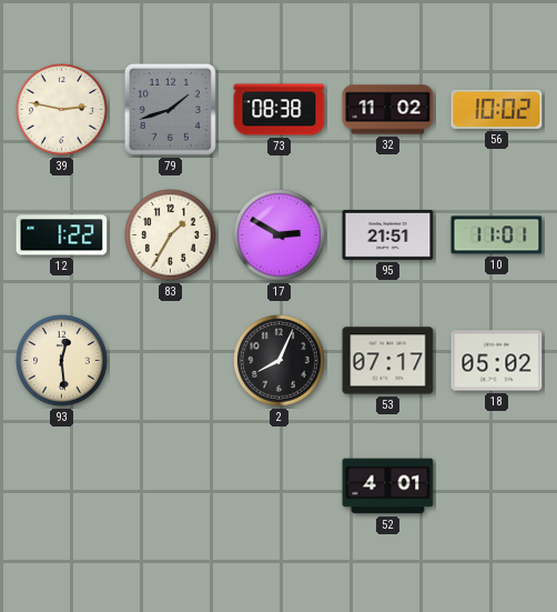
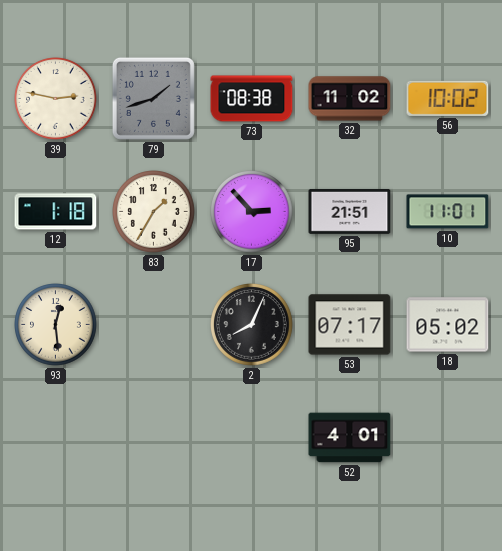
12: 1:22 -> 1:18
17: 2:50 -> 2:53
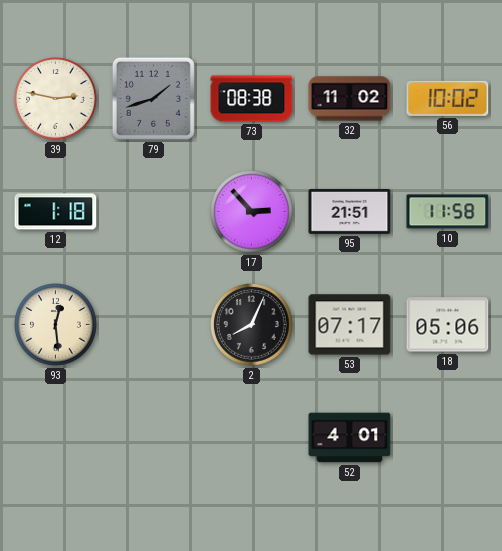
83: 1:35 -> none
10: 11:01 -> 11:58
18: 05:02 -> 05:06
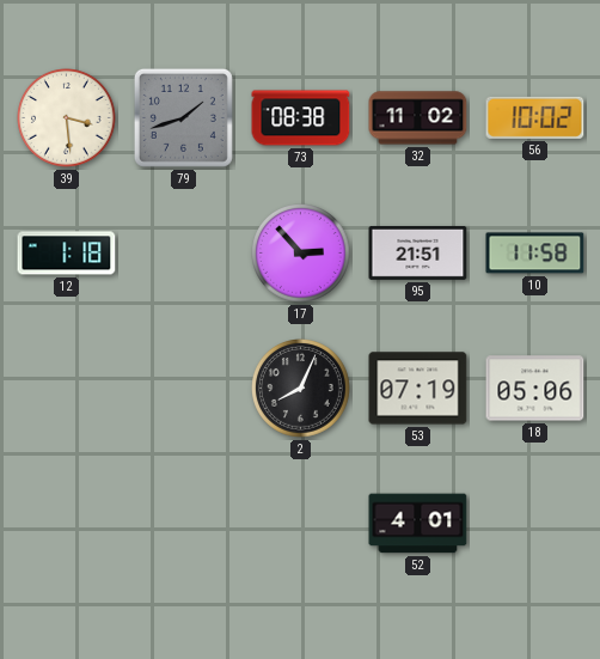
39: 2:47 -> 3:29
93: 12:29 -> none
53: 07:17 -> 07:19
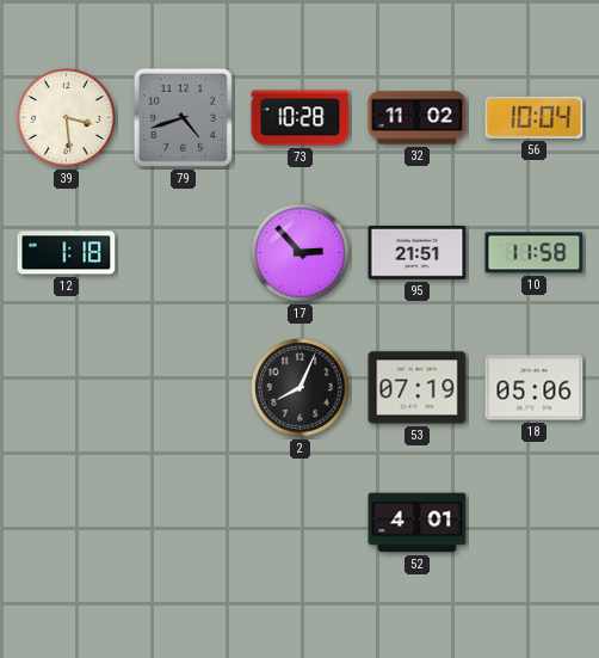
79: 1:42 -> 4:42
73: 08:38 -> 10:28
56: 10:02 -> 10:04
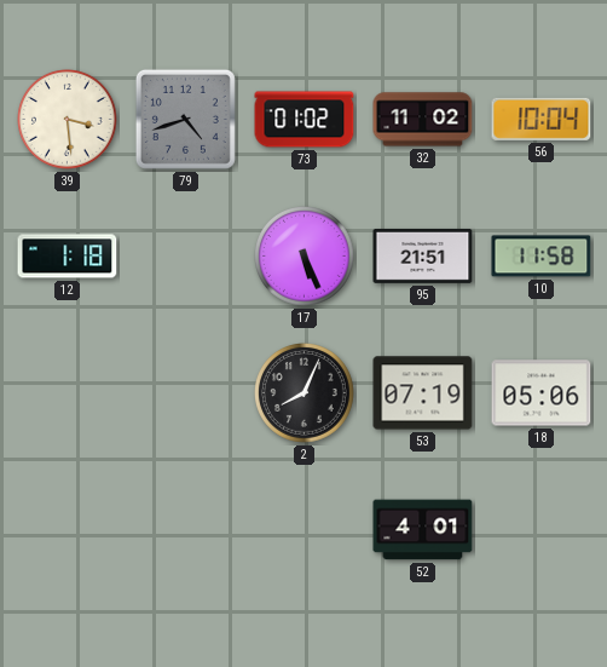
73: 10:28 -> 01:02
17: 2:53 -> 5:26
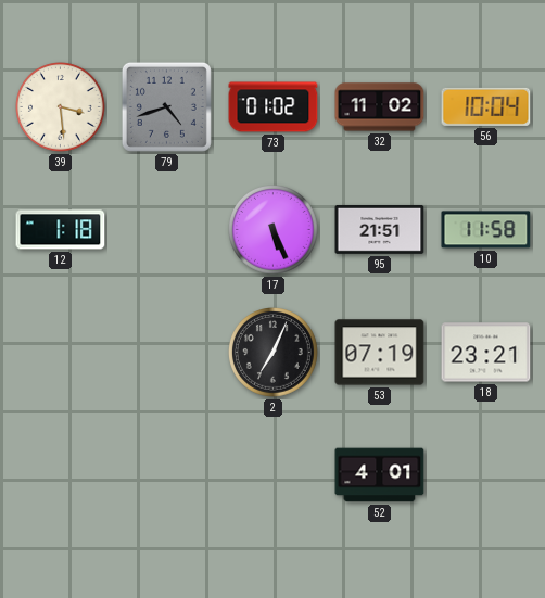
2: 8:04 -> 7:04
18: 05:06 -> 23:21
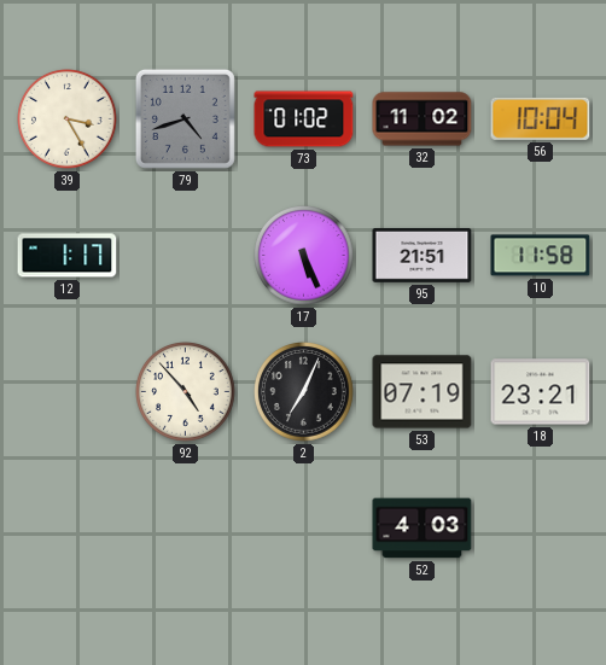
39: 3:29 -> 3:25
12: 1:18 -> 1:17
92: none -> 4:53
52: 4:01 -> 4:03
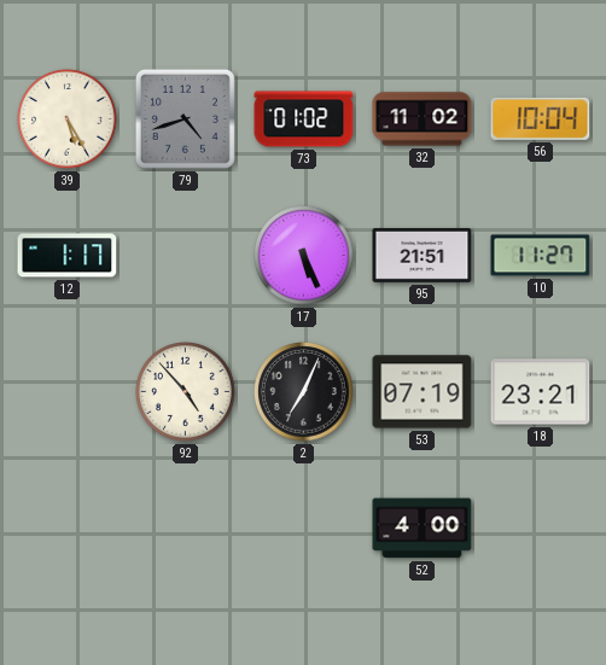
39: 3:25 -> 5:25
10: 11:58 -> 11:27
52: 4:03 -> 4:00
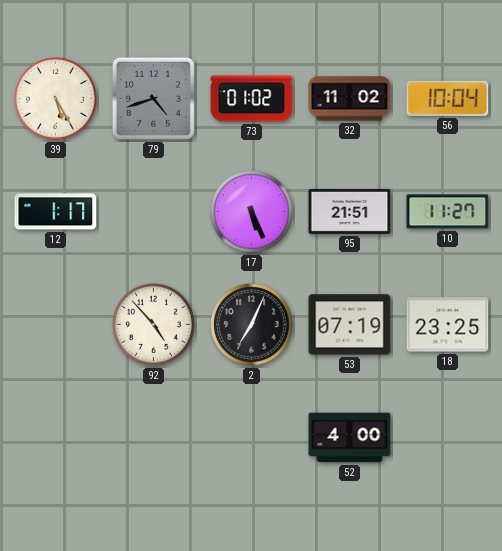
18: 23:21 -> 23:25
